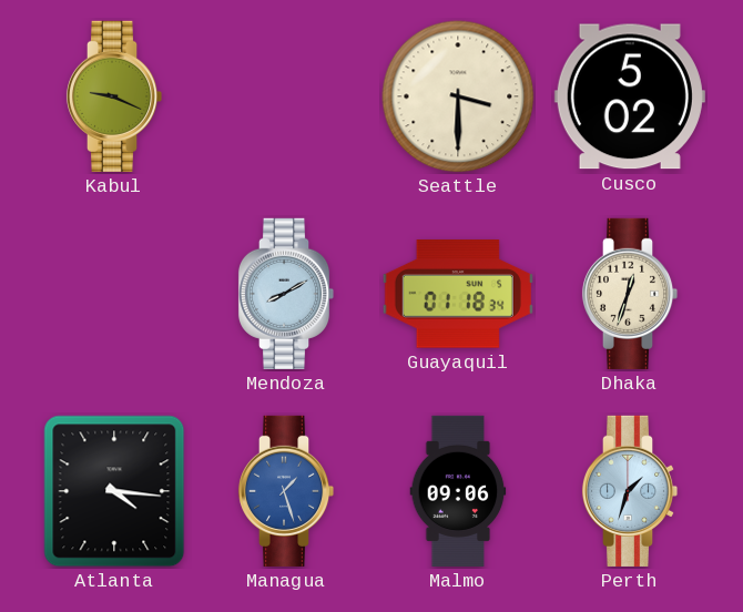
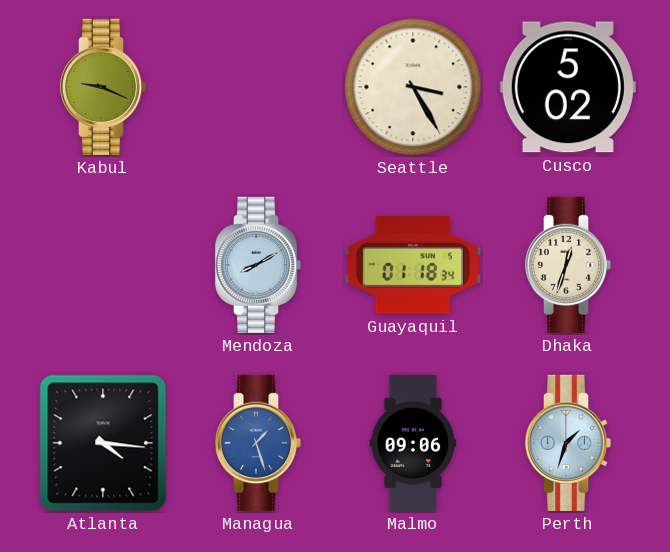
Seattle: 3:30 -> 3:25
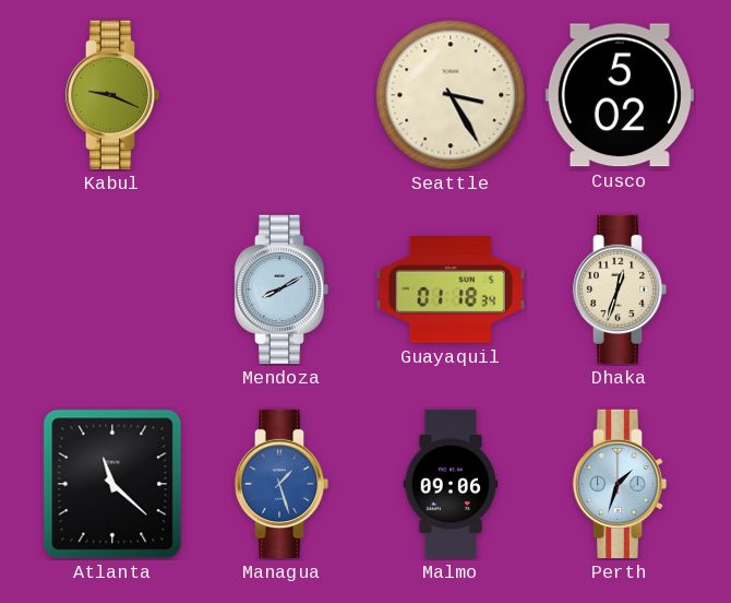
Atlanta: 4:16 -> 11:22
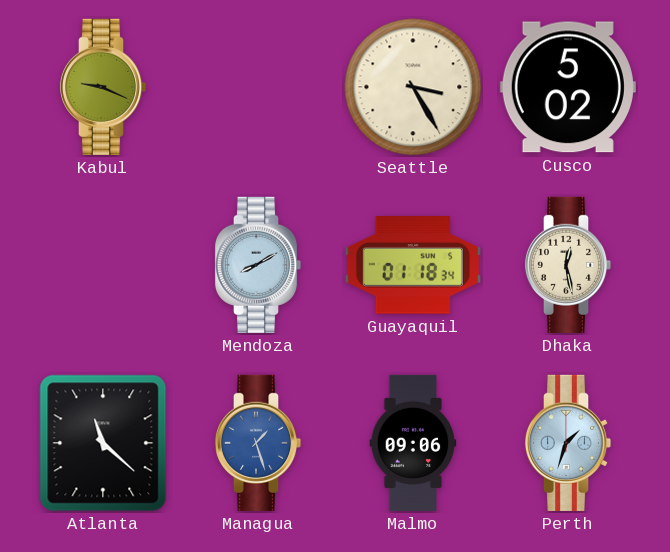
Dhaka: 12:33 -> 12:28
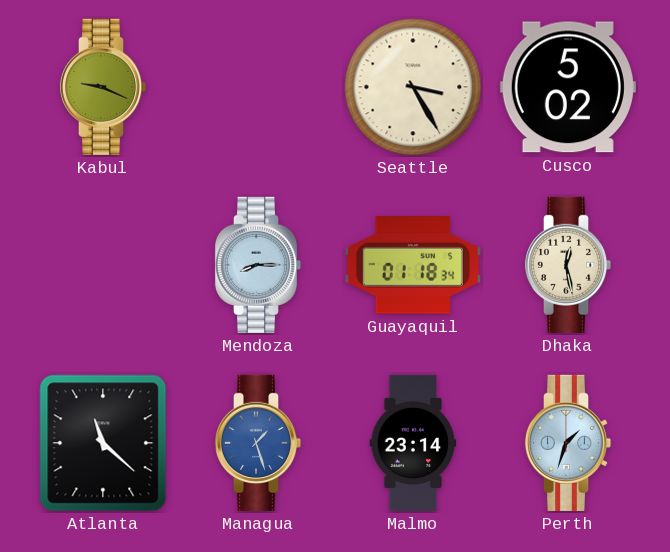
Mendoza: 8:10 -> 8:15
Malmo: 09:06 -> 23:14
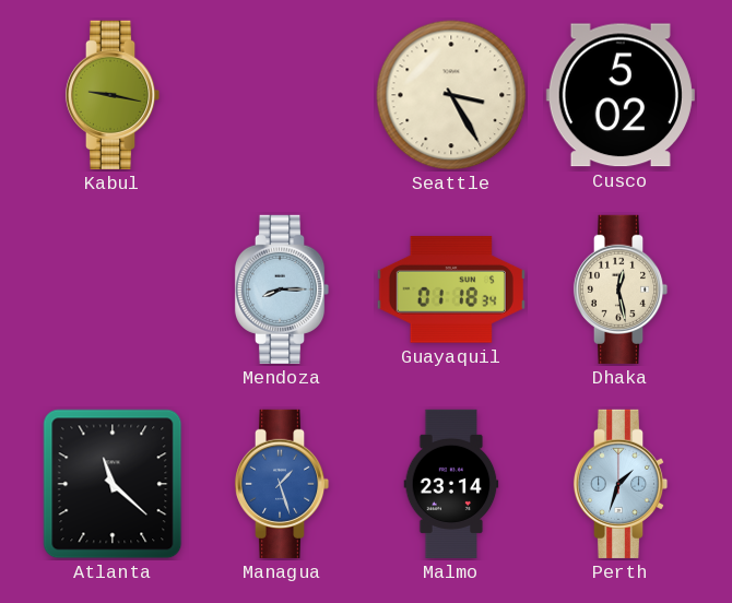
Kabul: 9:19 -> 9:17
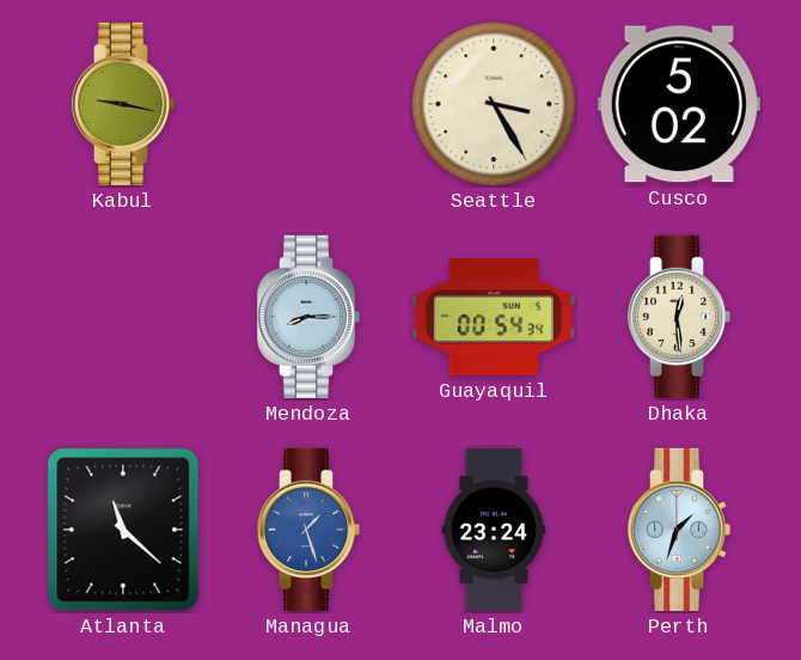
Guayaquil: 01:18 -> 00:54
Dhaka: 12:28 -> 12:29
Malmo: 23:14 -> 23:24
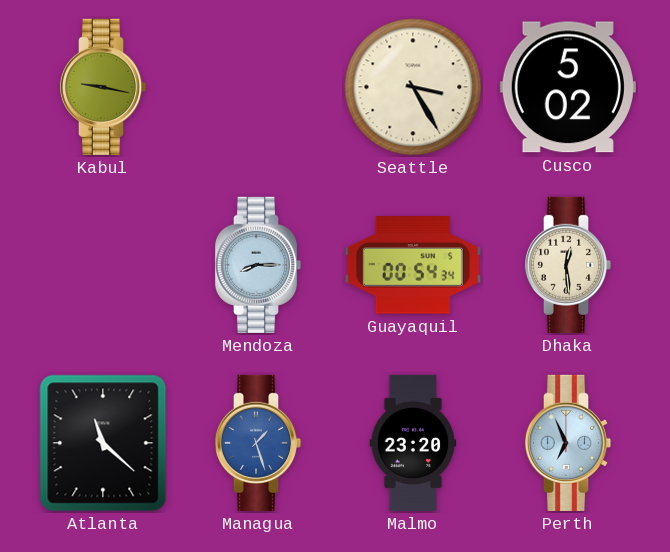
Malmo: 23:24 -> 23:20
Perth: 1:33 -> 6:56
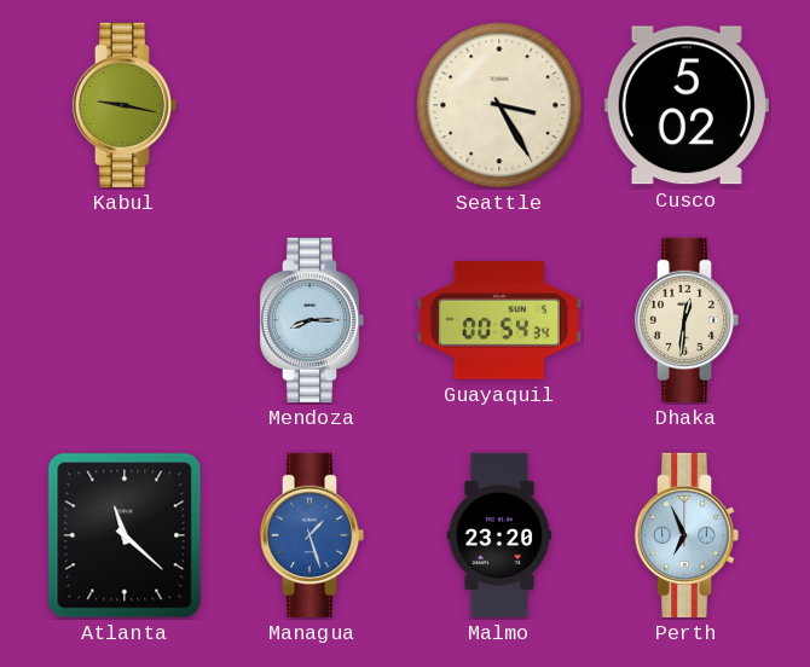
Dhaka: 12:29 -> 12:31
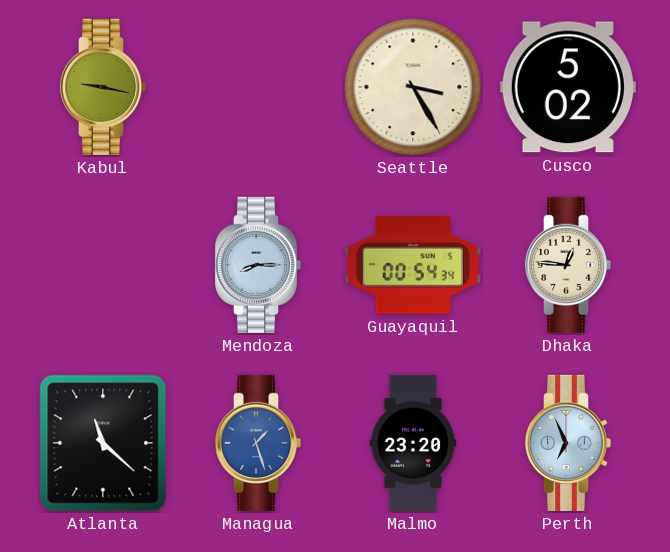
Dhaka: 12:31 -> 12:46
